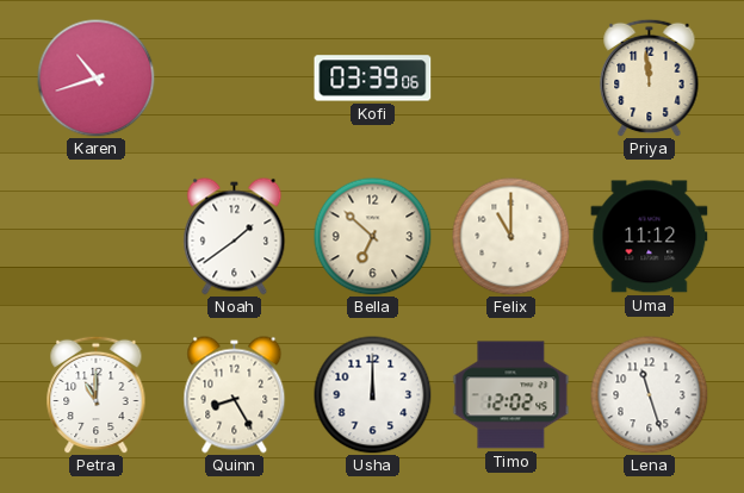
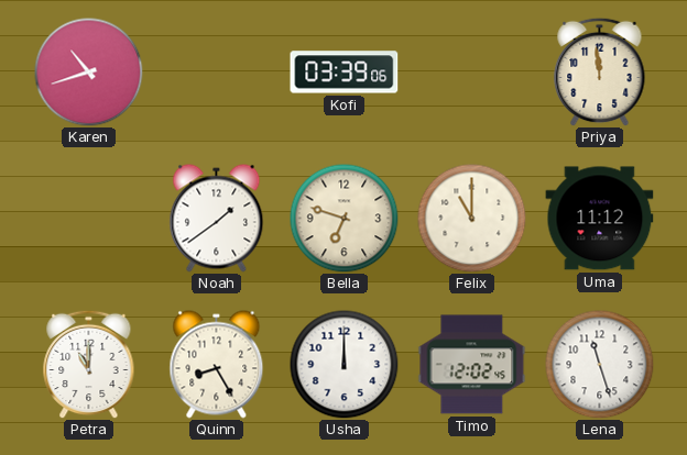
Bella: 6:52 -> 6:48
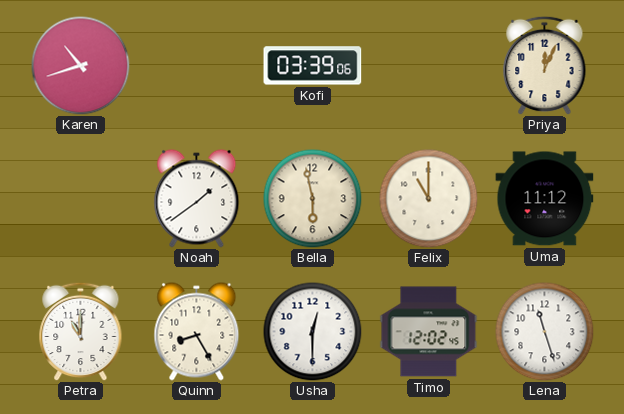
Priya: 11:59 -> 12:04
Bella: 6:48 -> 5:58
Usha: 12:00 -> 12:30
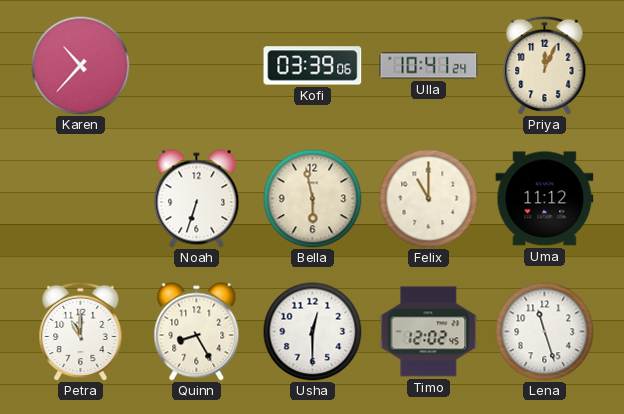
Karen: 10:42 -> 10:37
Ulla: none -> 10:41
Noah: 1:39 -> 6:33
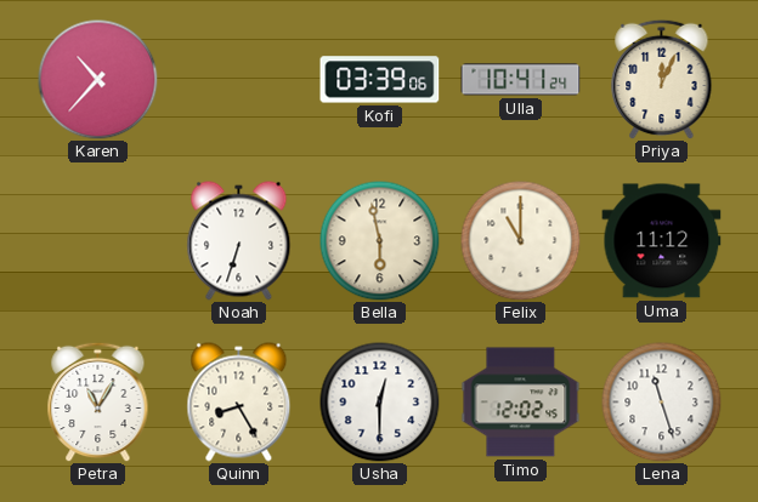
Petra: 11:00 -> 11:05
